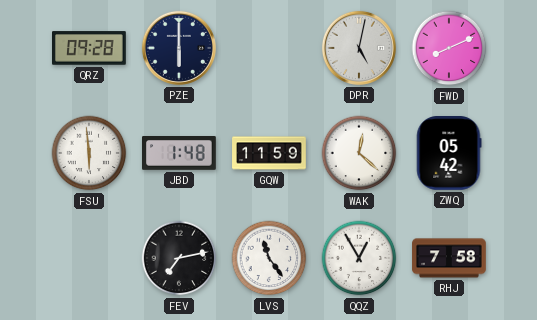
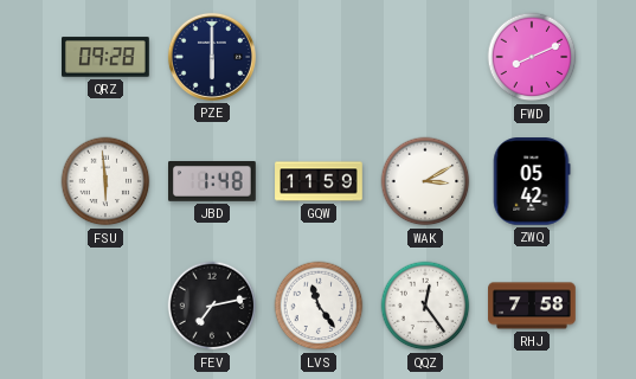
DPR: 5:02 -> none
WAK: 12:22 -> 3:10
QQZ: 12:55 -> 12:24
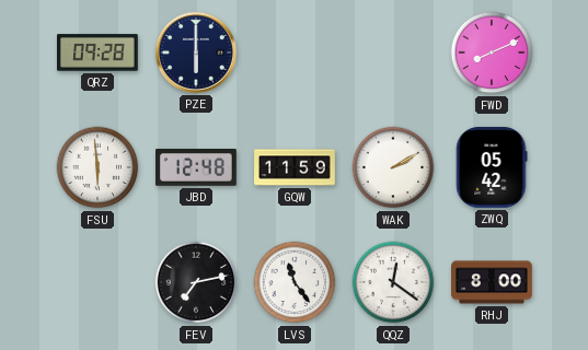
JBD: 1:48 -> 12:48
WAK: 3:10 -> 2:10
QQZ: 12:24 -> 12:21
RHJ: 7:58 -> 8:00
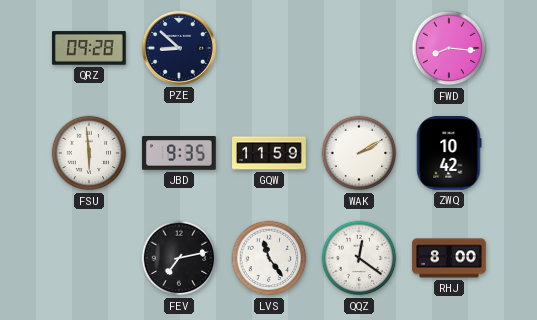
PZE: 6:00 -> 8:52
FWD: 8:11 -> 8:16
JBD: 12:48 -> 9:35
ZWQ: 05:42 -> 10:42
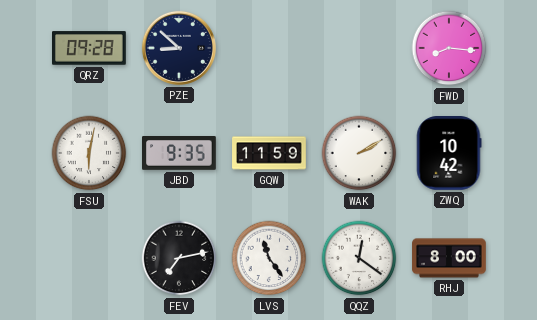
FSU: 5:59 -> 6:02
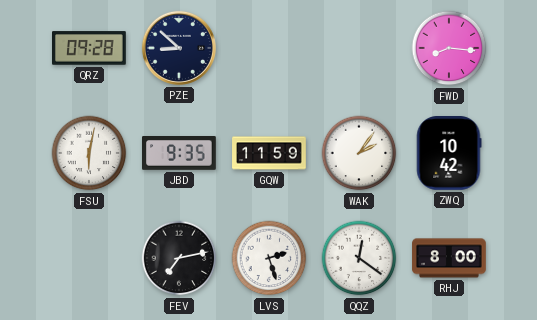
WAK: 2:10 -> 2:06
LVS: 11:24 -> 2:27
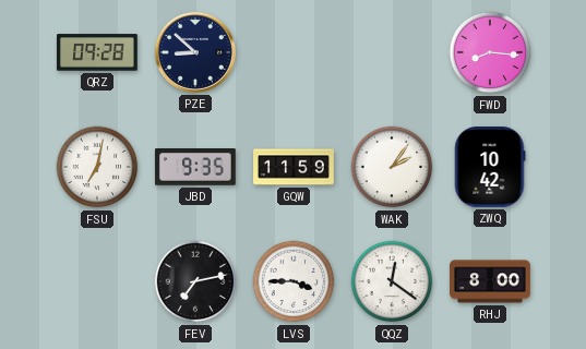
FSU: 6:02 -> 7:02
LVS: 2:27 -> 3:45
